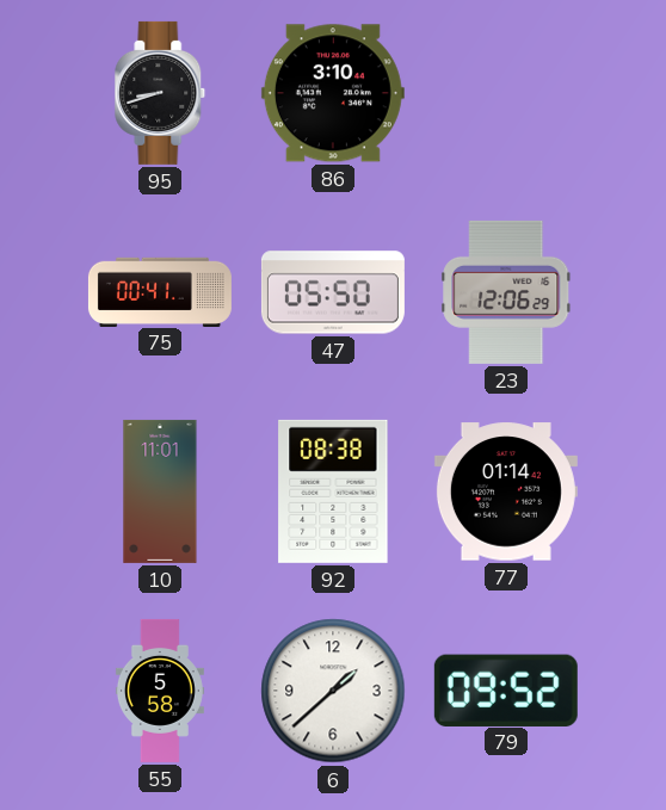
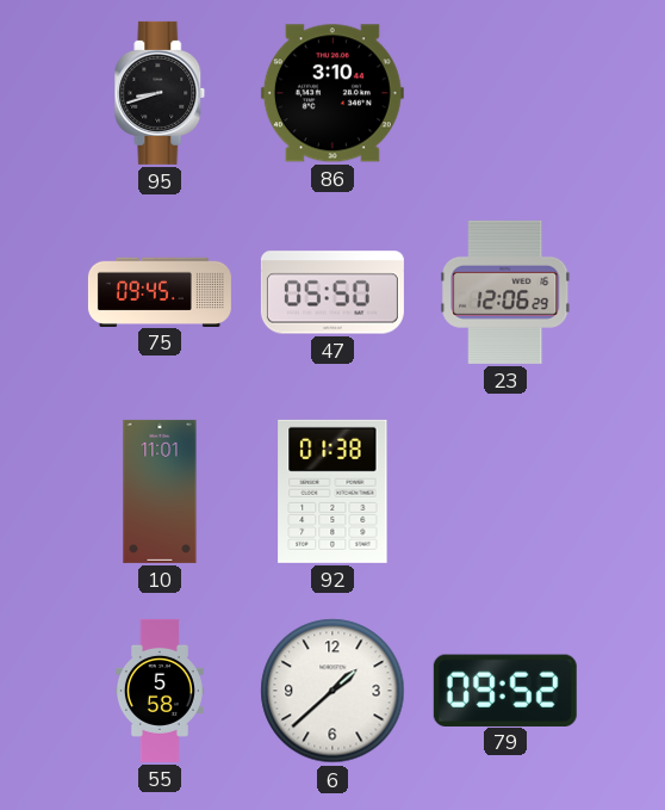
75: 00:41 -> 09:45
92: 08:38 -> 01:38
77: 01:14 -> none
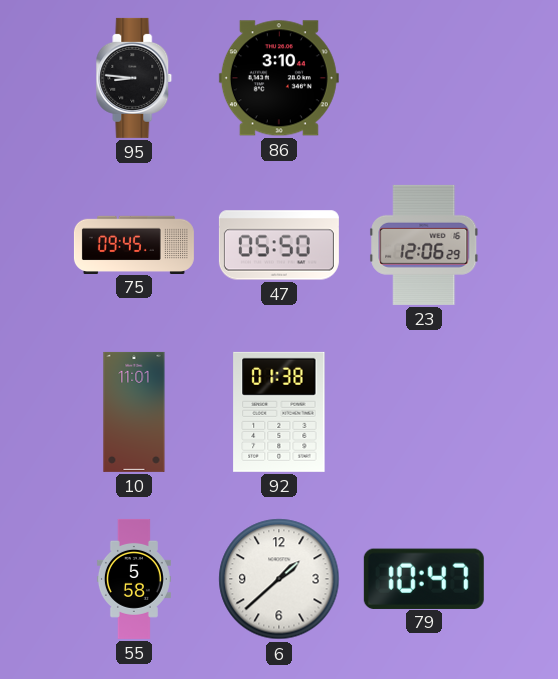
95: 8:42 -> 8:46
79: 09:52 -> 10:47
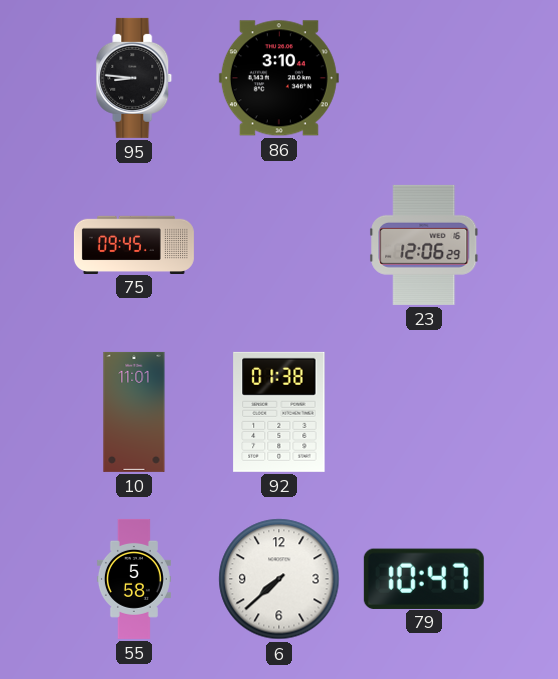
47: 05:50 -> none
6: 1:38 -> 7:38
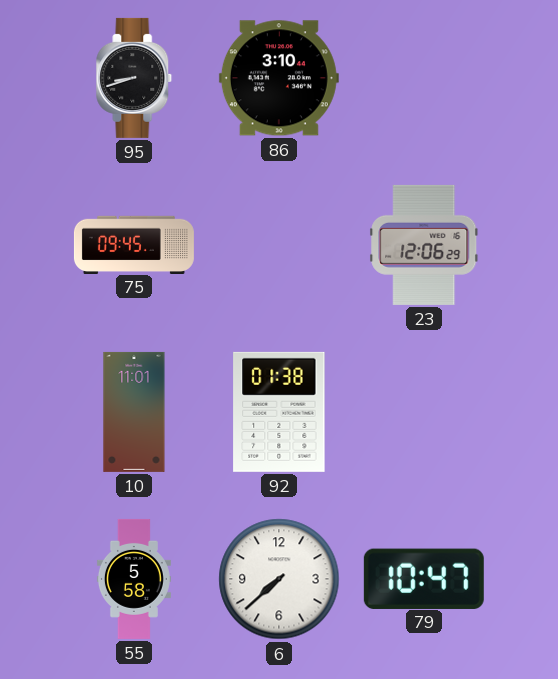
95: 8:46 -> 8:42
